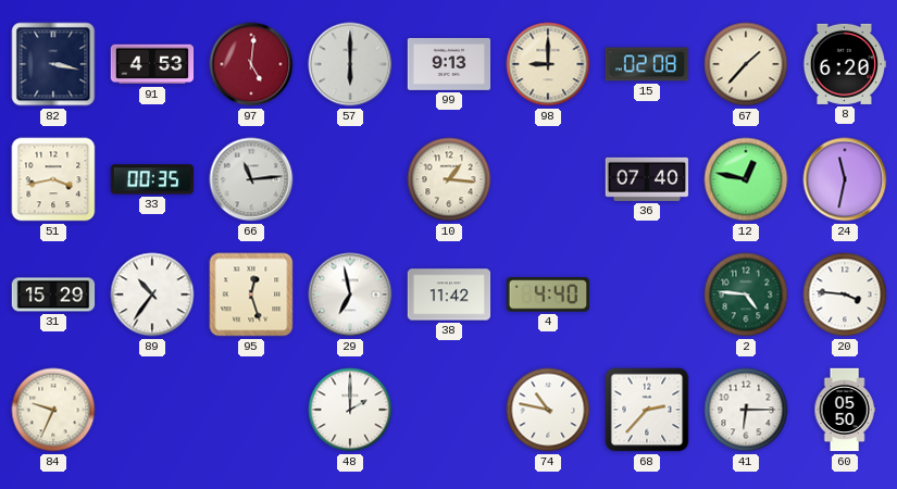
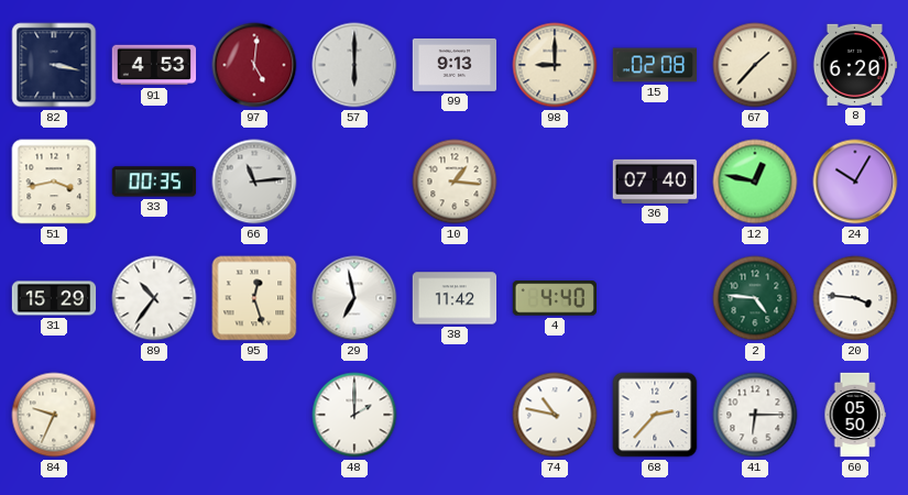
24: 11:32 -> 10:05
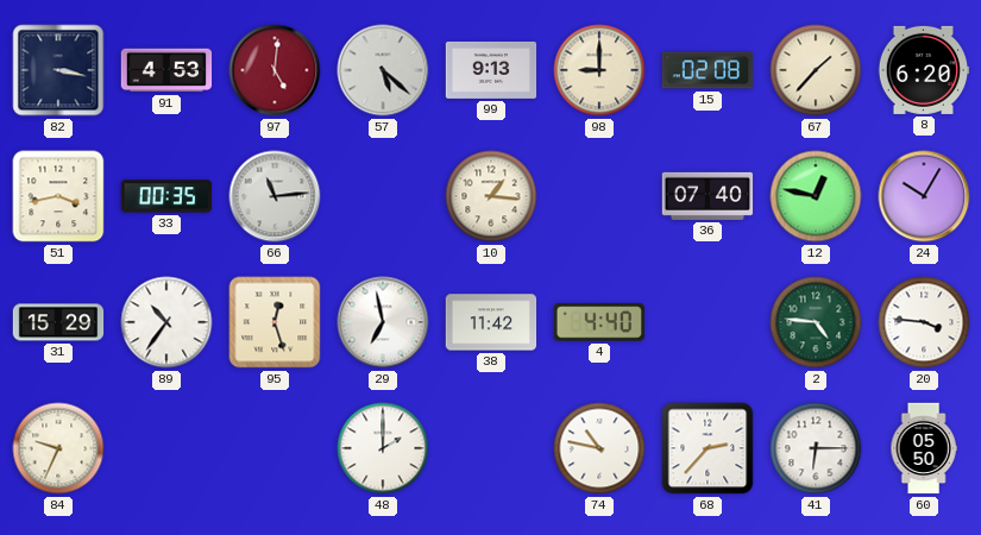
57: 6:00 -> 5:22
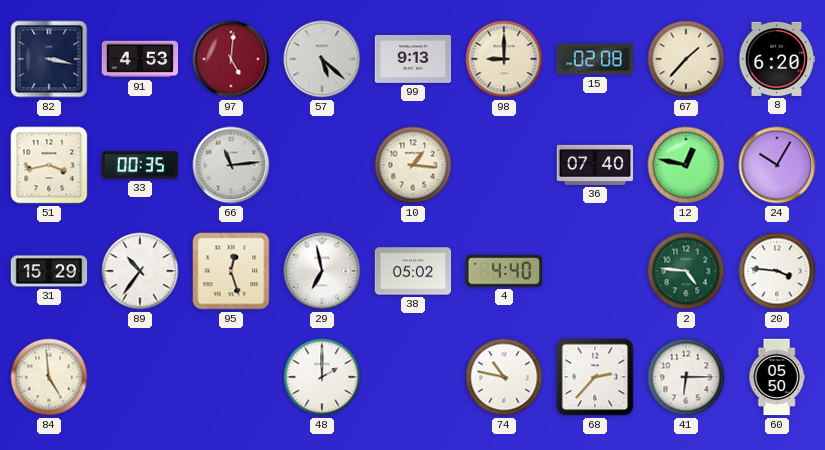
38: 11:42 -> 05:02
84: 9:34 -> 4:59
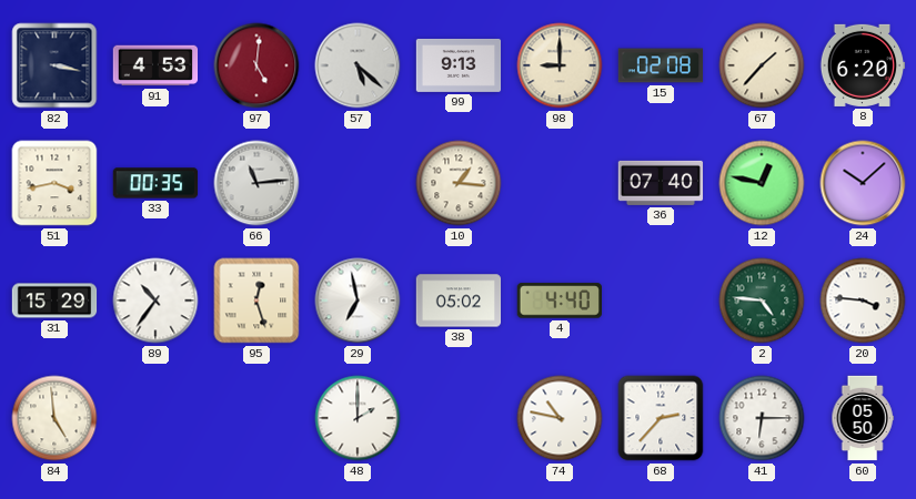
24: 10:05 -> 10:08
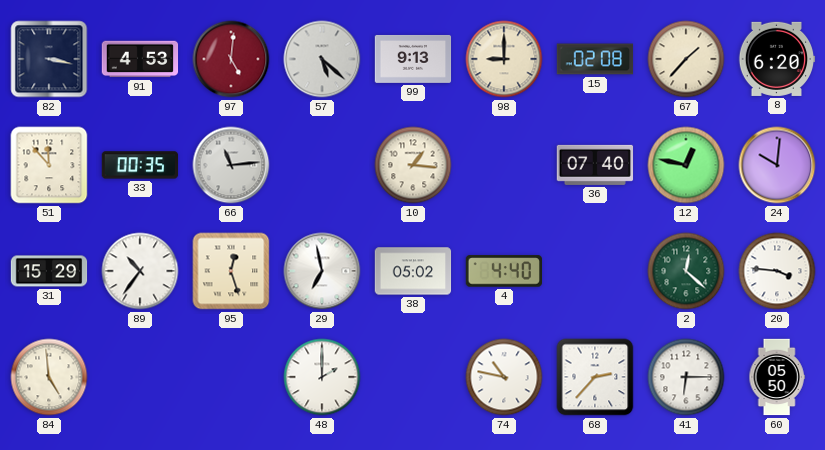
51: 3:43 -> 11:53
24: 10:08 -> 10:01
2: 4:46 -> 12:22
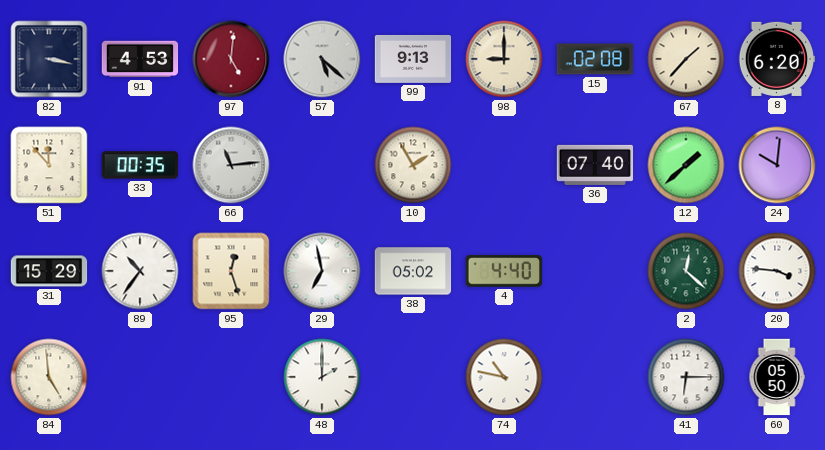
10: 1:16 -> 1:55
12: 12:47 -> 1:38
68: 2:37 -> none
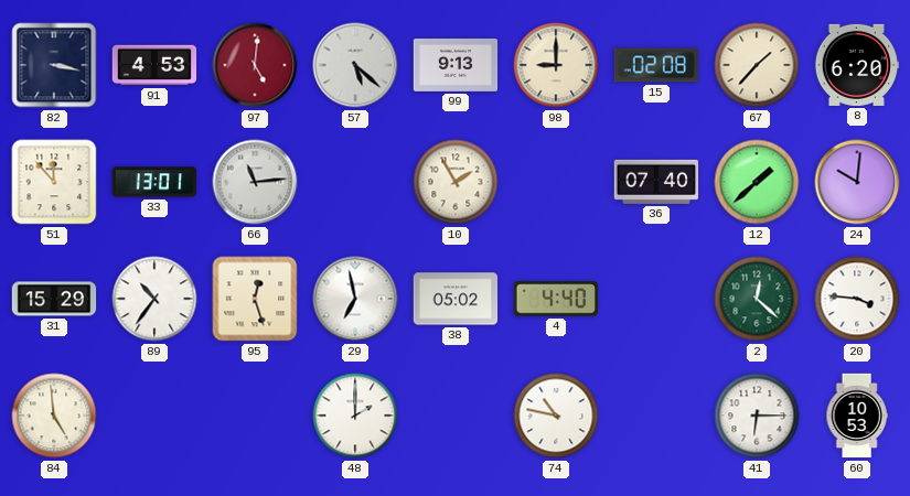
33: 00:35 -> 13:01
60: 05:50 -> 10:53
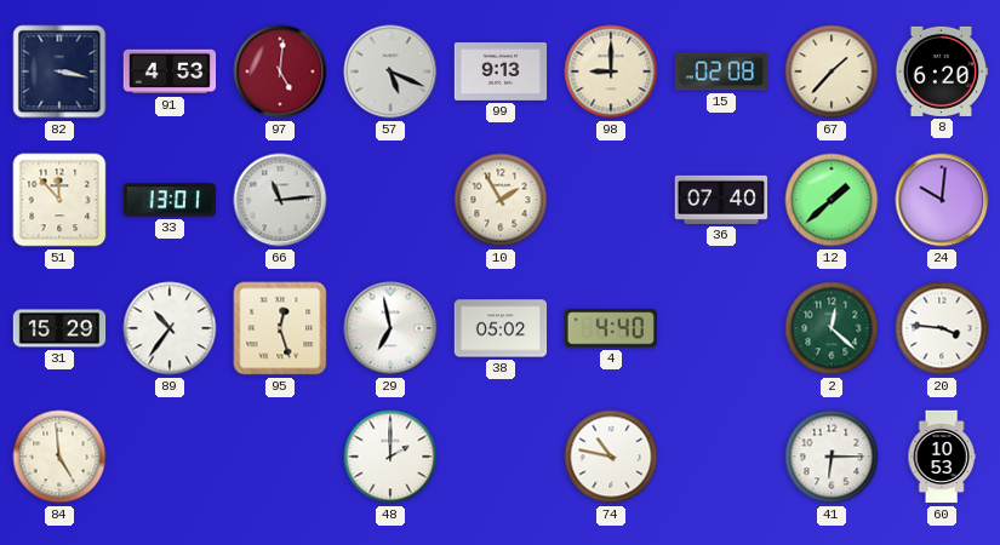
57: 5:22 -> 5:19
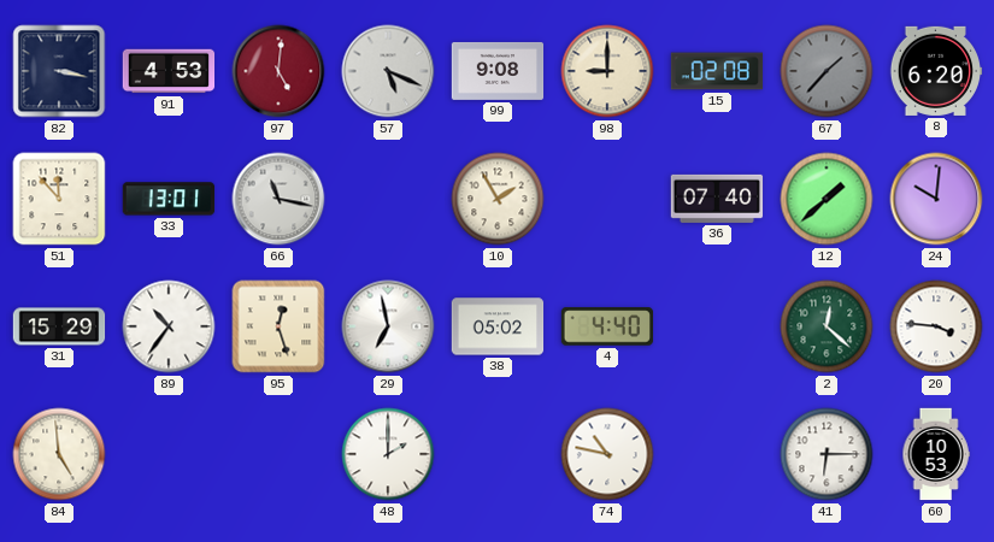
99: 9:13 -> 9:08
67 dial: cream -> grey
66: 11:14 -> 11:17
